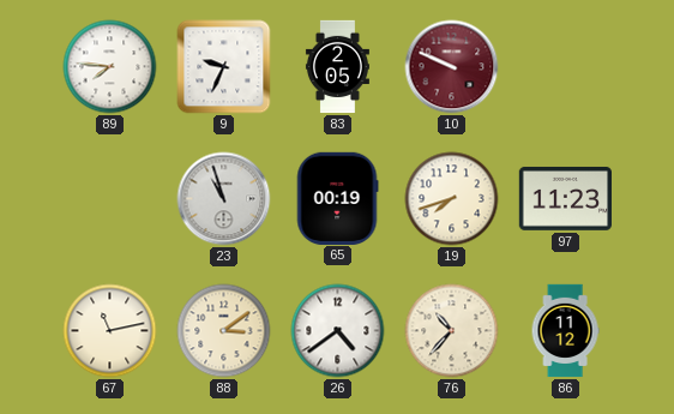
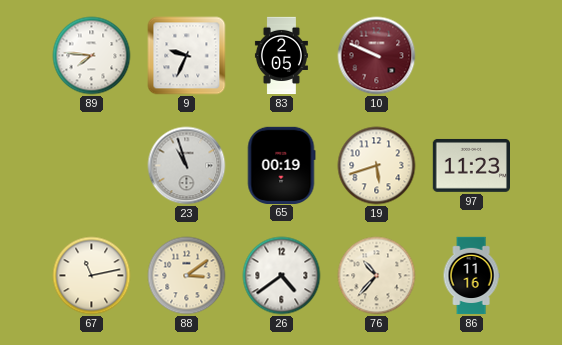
19: 7:42 -> 5:42
86: 11:12 -> 11:16
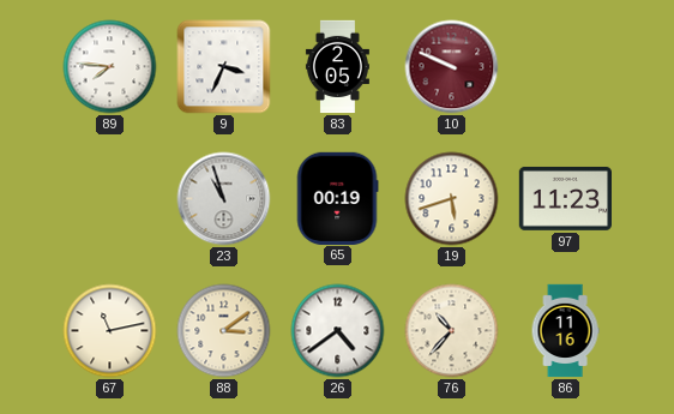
9: 9:34 -> 3:34
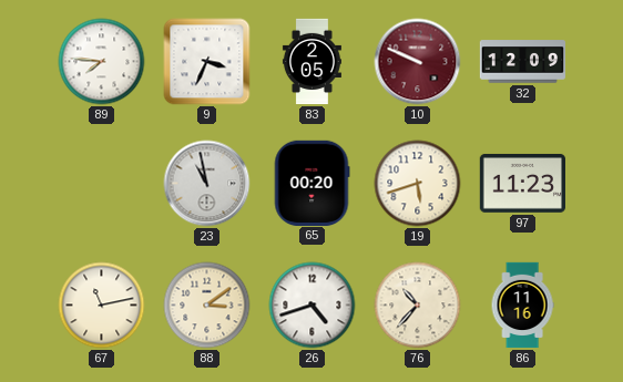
32: none -> 12:09
23: 10:57 -> 10:58
65: 00:19 -> 00:20
26: 4:39 -> 4:42
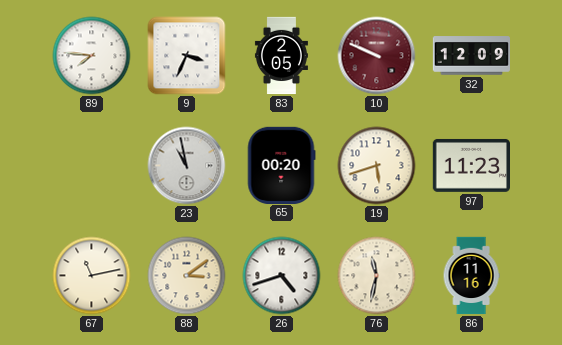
76: 10:37 -> 11:32
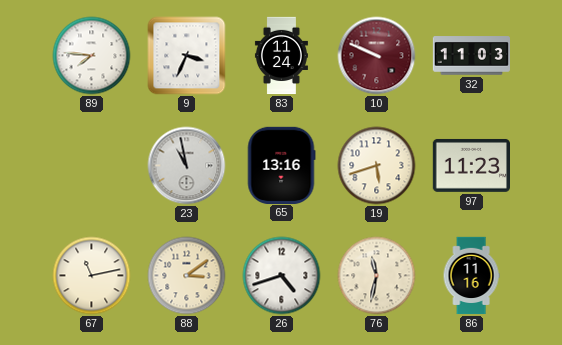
83: 2:05 -> 11:24
32: 12:09 -> 11:03
65: 00:20 -> 13:16
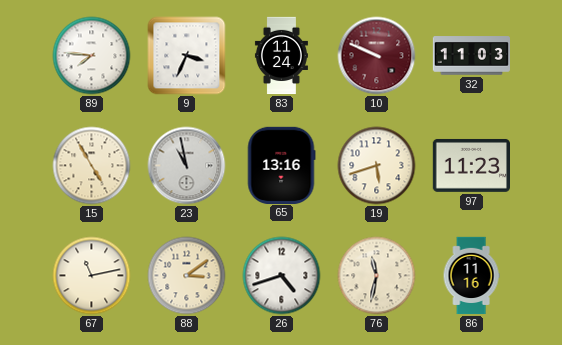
15: none -> 4:55
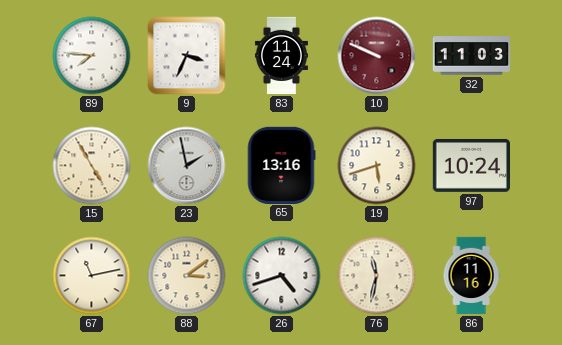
23: 10:58 -> 1:58
97: 11:23 -> 10:24
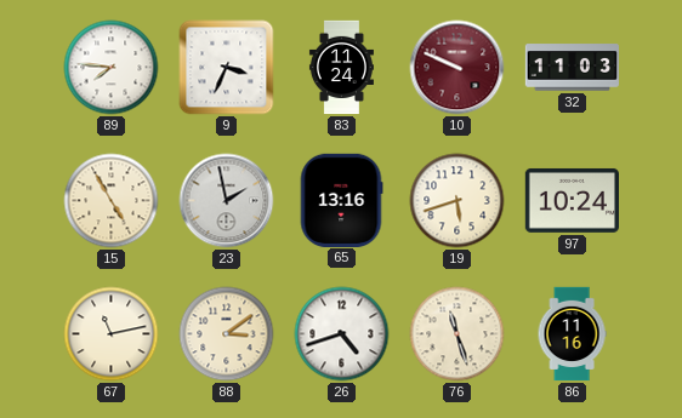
76: 11:32 -> 11:27
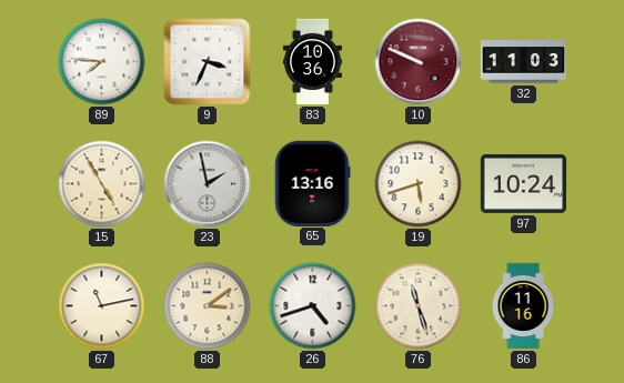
83: 11:24 -> 10:36
